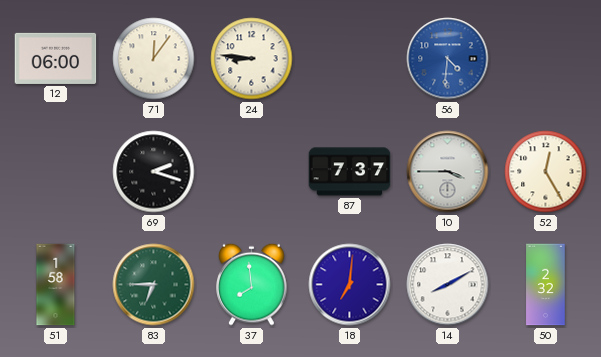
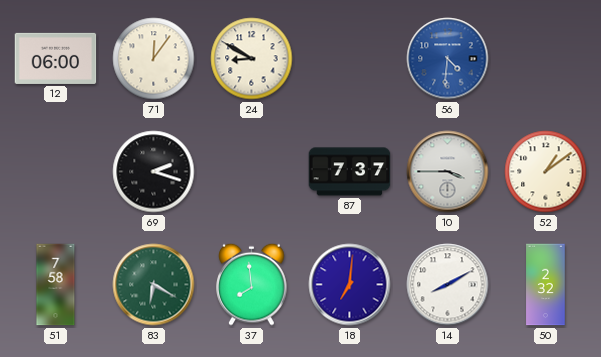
24: 8:46 -> 8:50
52: 12:25 -> 1:09
51: 1:58 -> 7:58
83: 6:45 -> 6:20
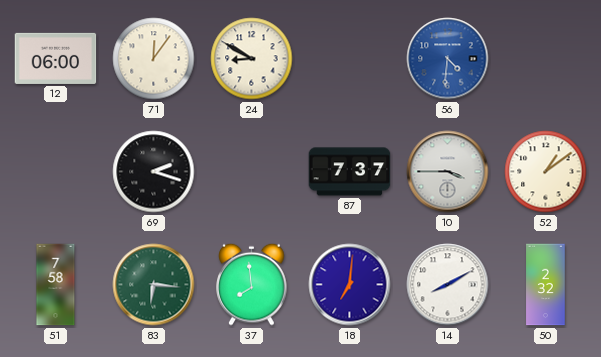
83: 6:20 -> 6:16
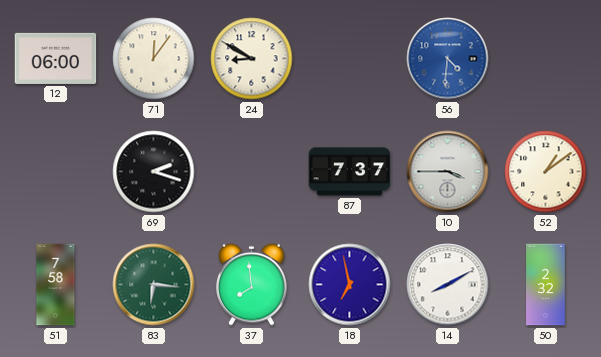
18: 7:01 -> 6:58
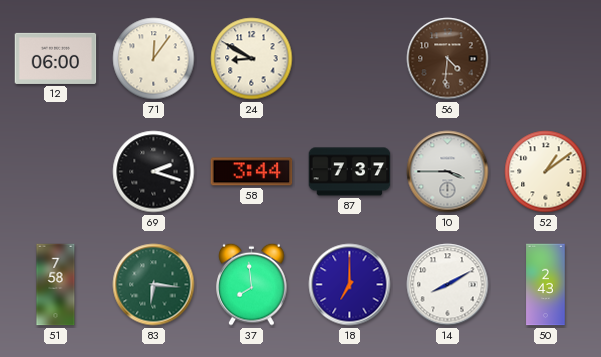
56 dial: blue -> brown
58: none -> 3:44
18: 6:58 -> 7:00
50: 2:32 -> 2:43
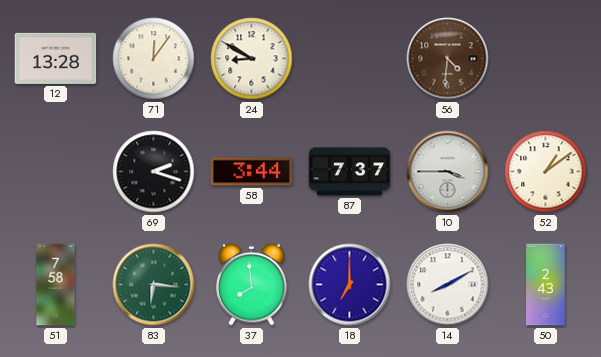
12: 06:00 -> 13:28
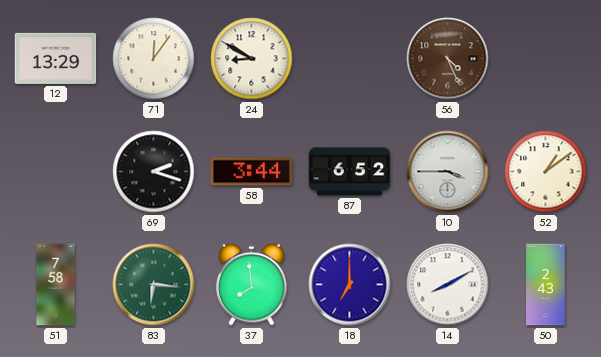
12: 13:28 -> 13:29
56: 4:31 -> 4:26
87: 7:37 -> 6:52
